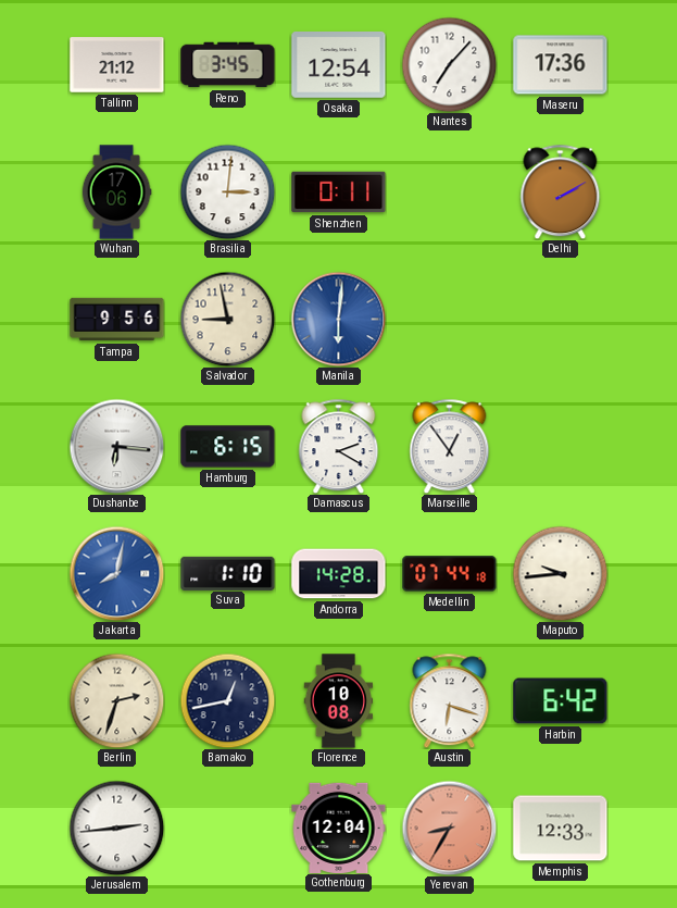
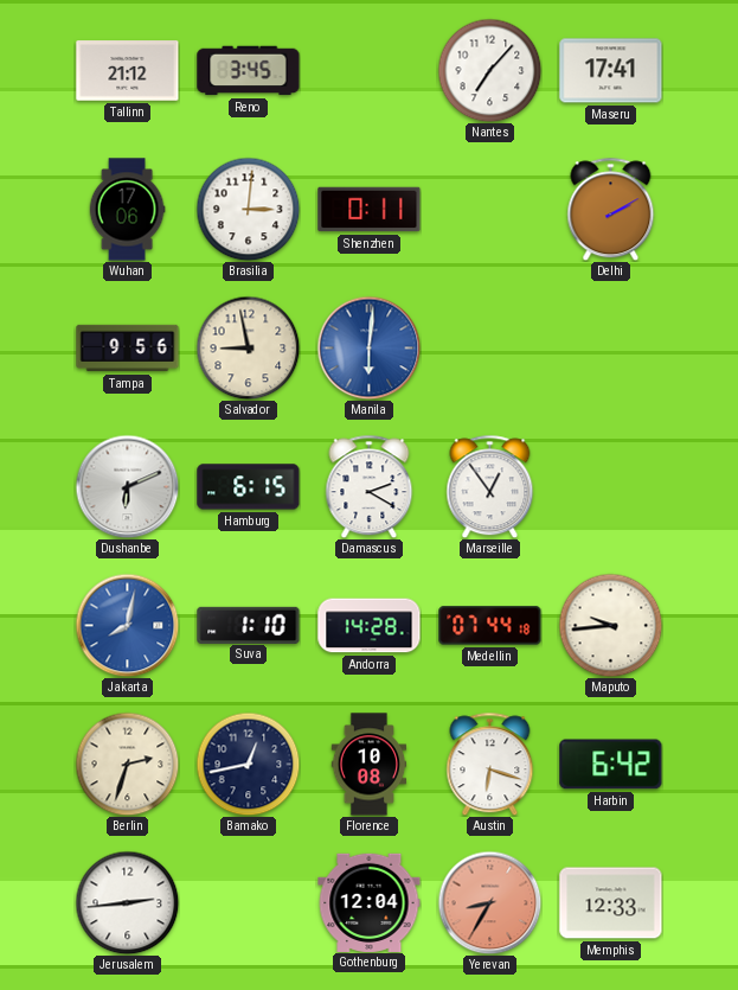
Osaka: 12:54 -> none
Maseru: 17:36 -> 17:41
Dushanbe: 6:16 -> 6:11
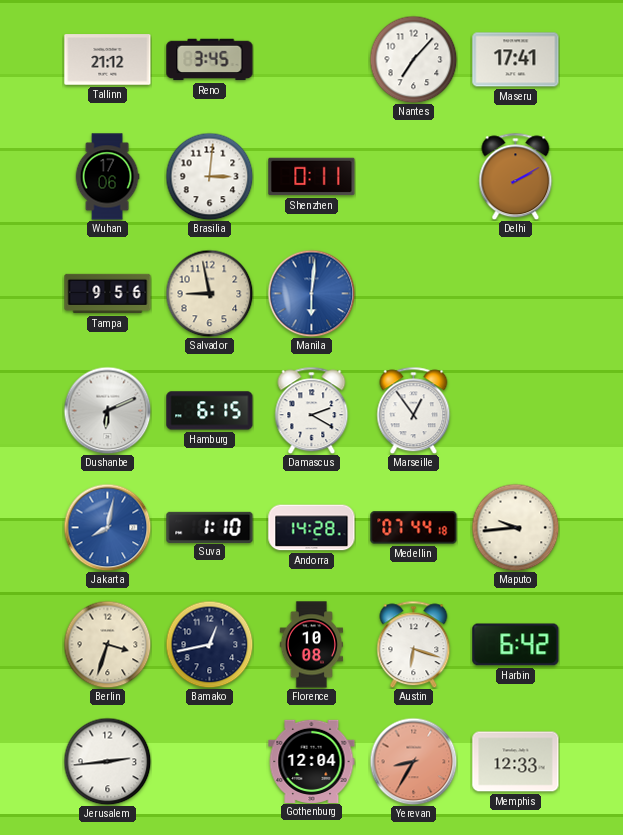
Berlin: 2:33 -> 3:33
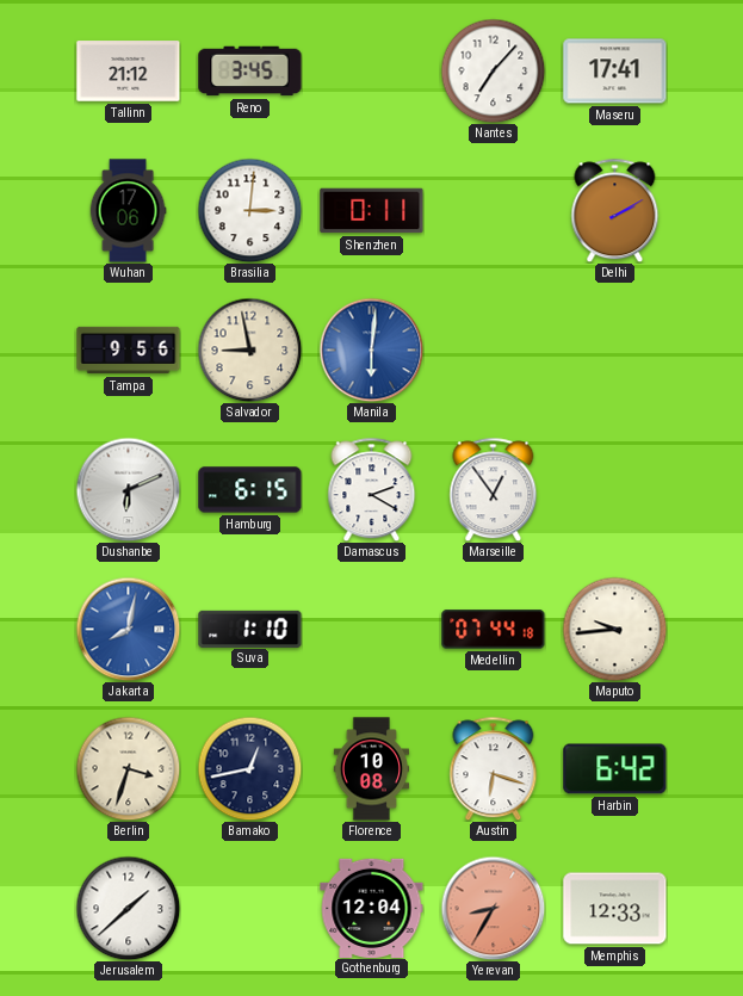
Andorra: 14:28 -> none
Jerusalem: 2:44 -> 1:38
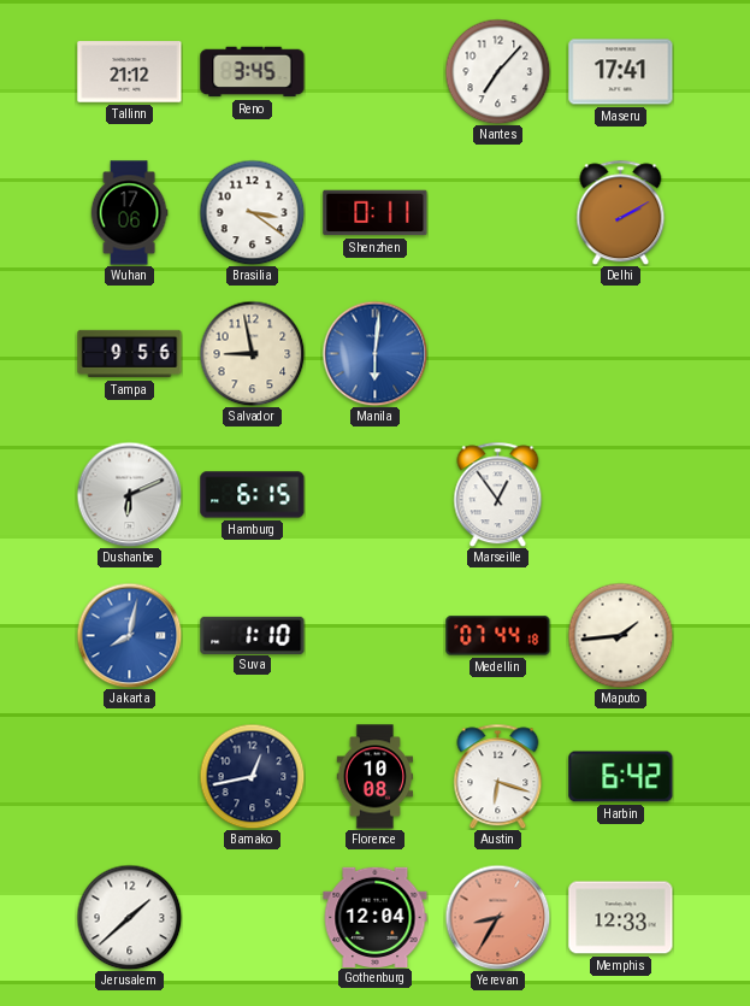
Brasilia: 3:01 -> 3:21
Damascus: 2:20 -> none
Maputo: 9:44 -> 1:44
Berlin: 3:33 -> none
